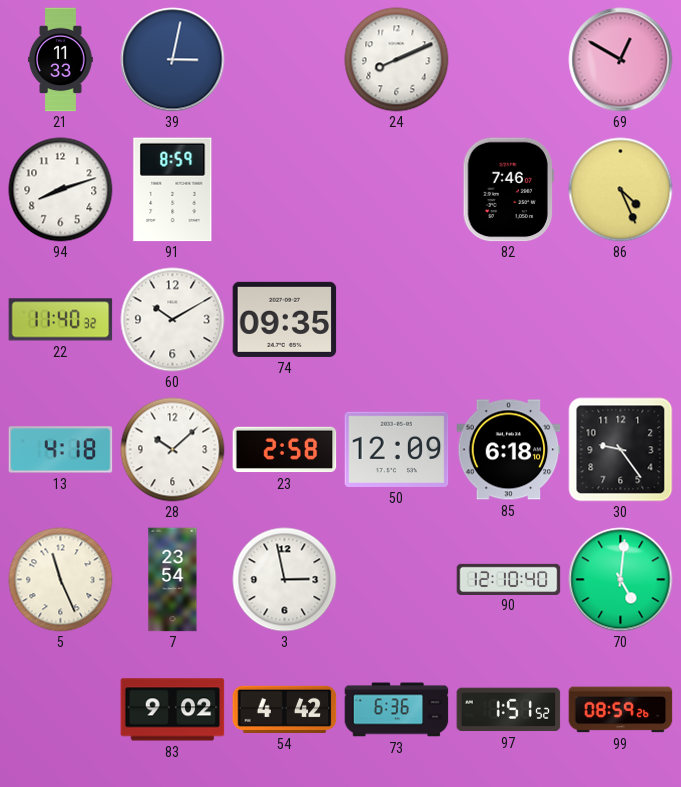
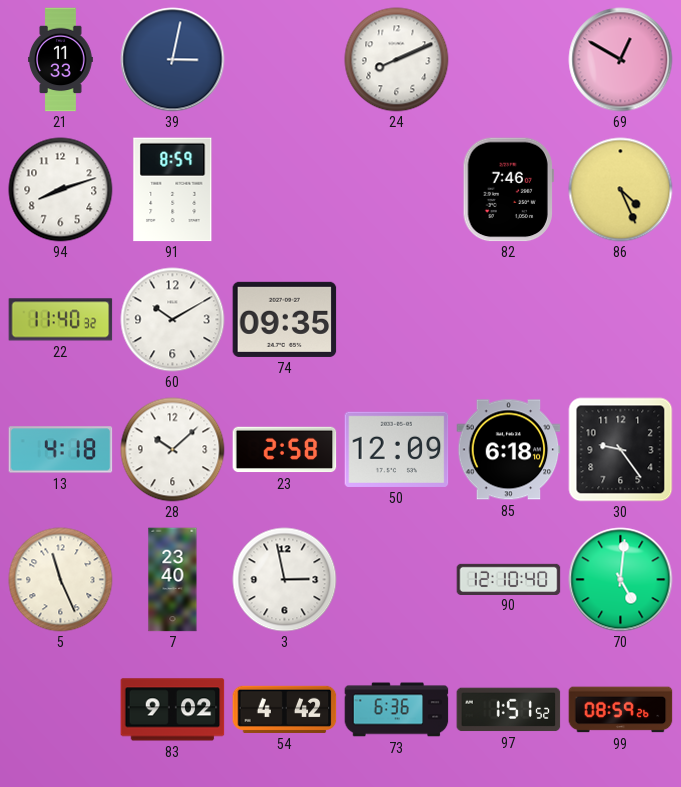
7: 23:54 -> 23:40
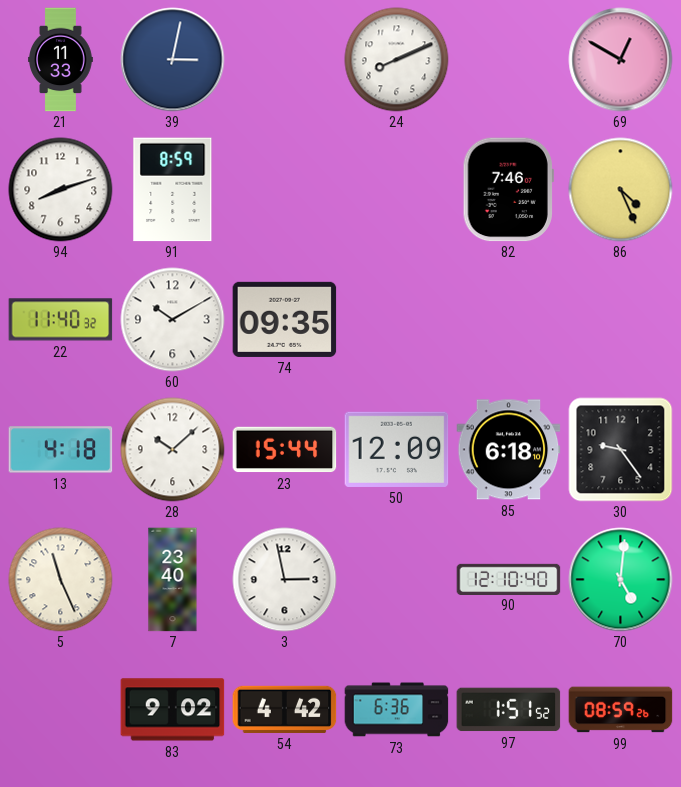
23: 2:58 -> 15:44
